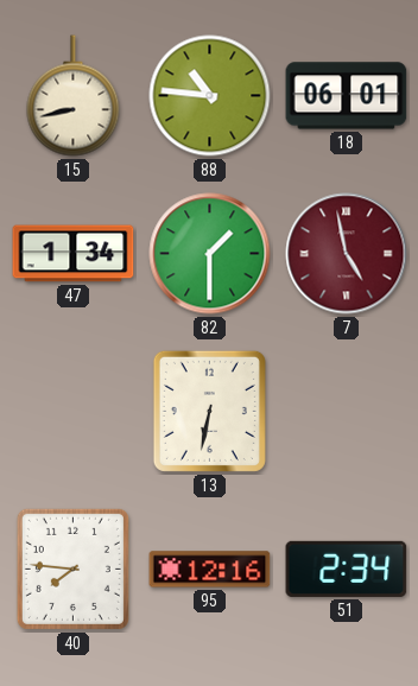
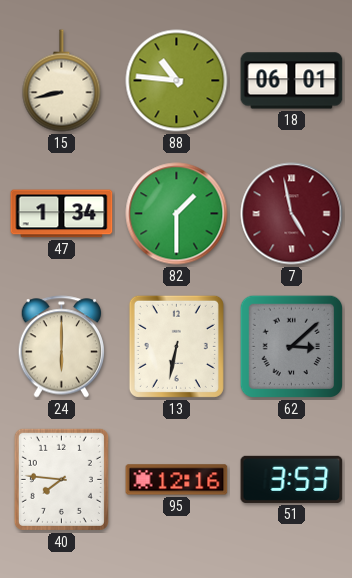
24: none -> 6:00
62: none -> 3:08
51: 2:34 -> 3:53
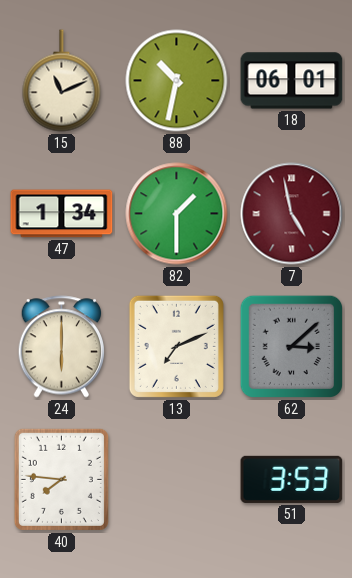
15: 8:43 -> 11:11
88: 10:46 -> 10:32
13: 6:32 -> 7:11
95: 12:16 -> none
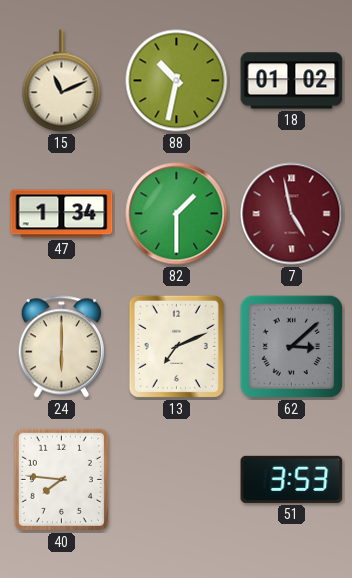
18: 06:01 -> 01:02
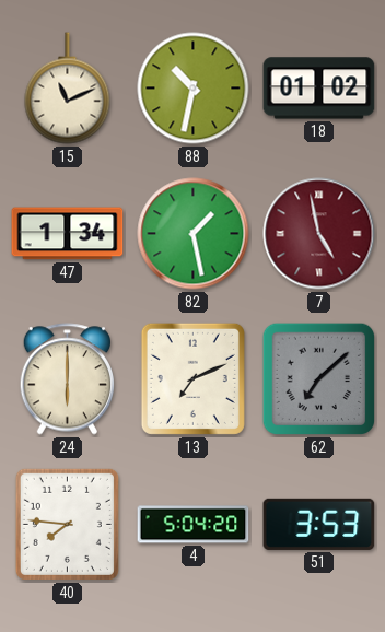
82: 1:30 -> 1:28
62: 3:08 -> 7:08
4: none -> 5:04
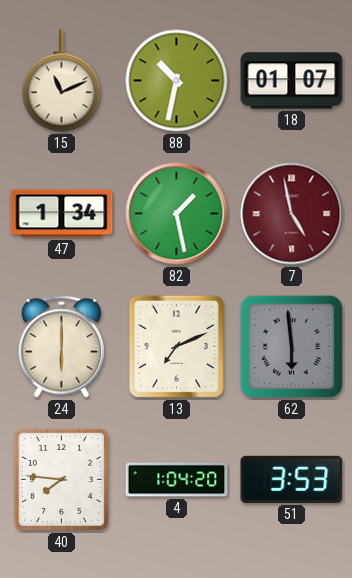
18: 01:02 -> 01:07
62: 7:08 -> 5:59
4: 5:04 -> 1:04
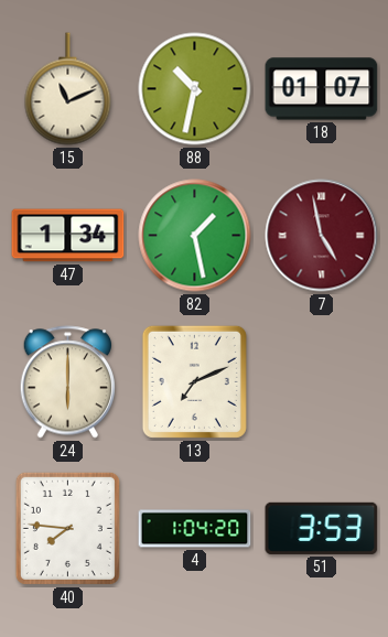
62: 5:59 -> none
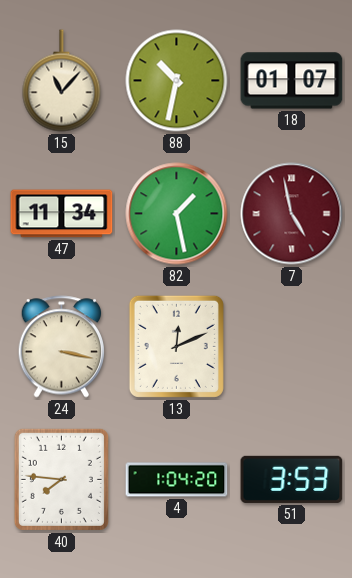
15: 11:11 -> 11:07
47: 1:34 -> 11:34
24: 6:00 -> 3:17
13: 7:11 -> 12:11
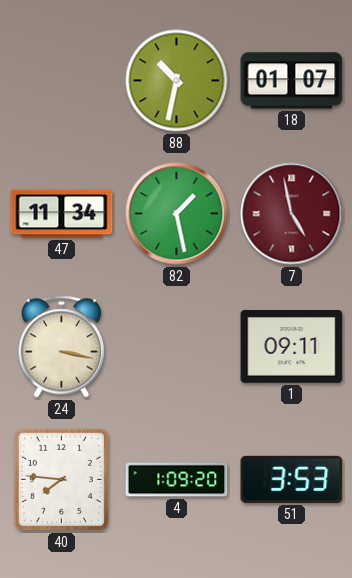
15: 11:07 -> none
13: 12:11 -> none
1: none -> 09:11
4: 1:04 -> 1:09
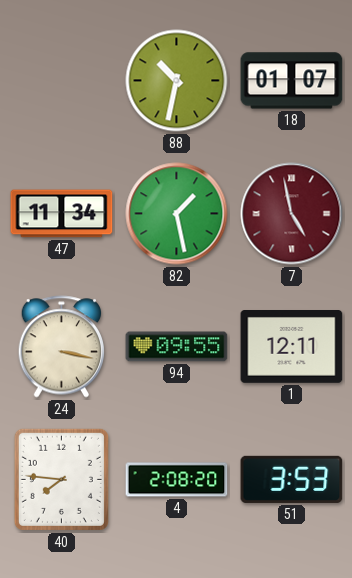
94: none -> 09:55
1: 09:11 -> 12:11
4: 1:09 -> 2:08
